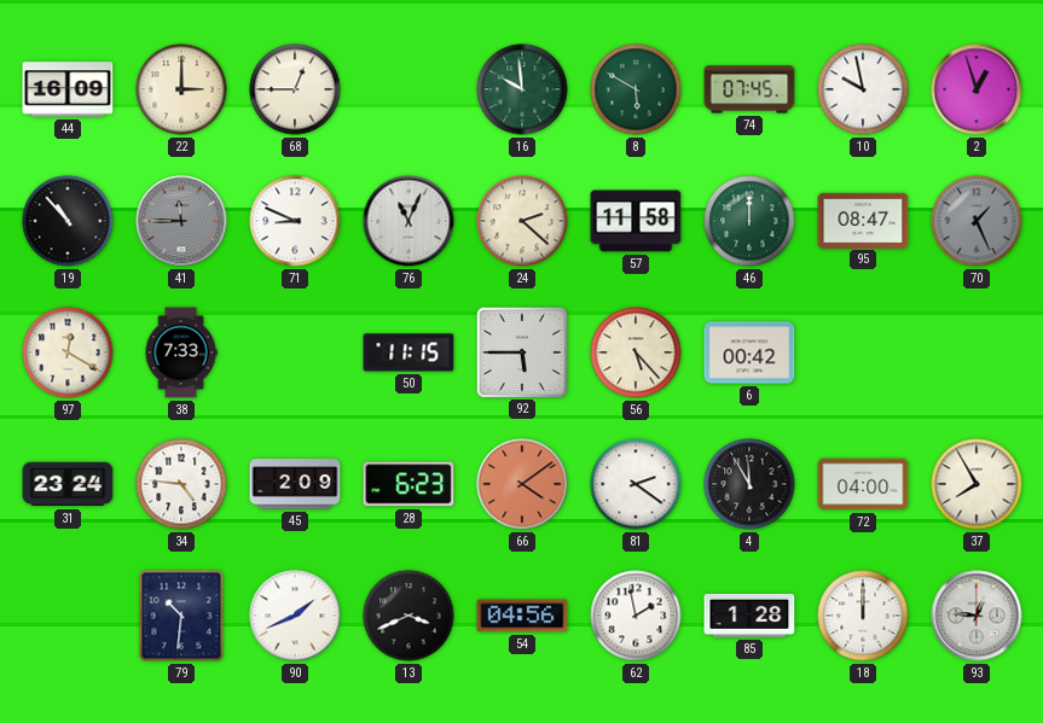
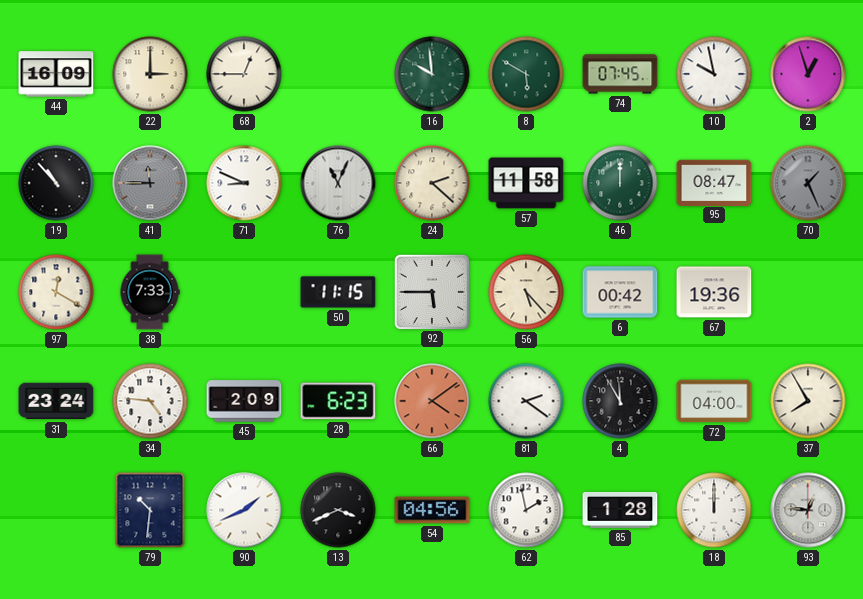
67: none -> 19:36
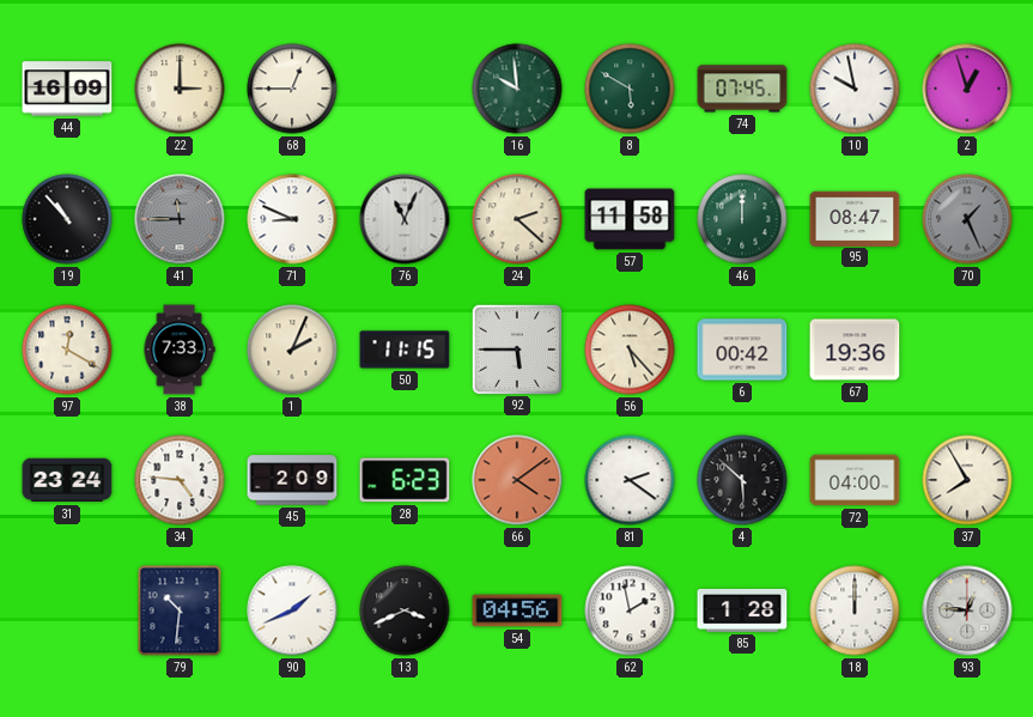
1: none -> 2:04
4: 11:55 -> 5:52
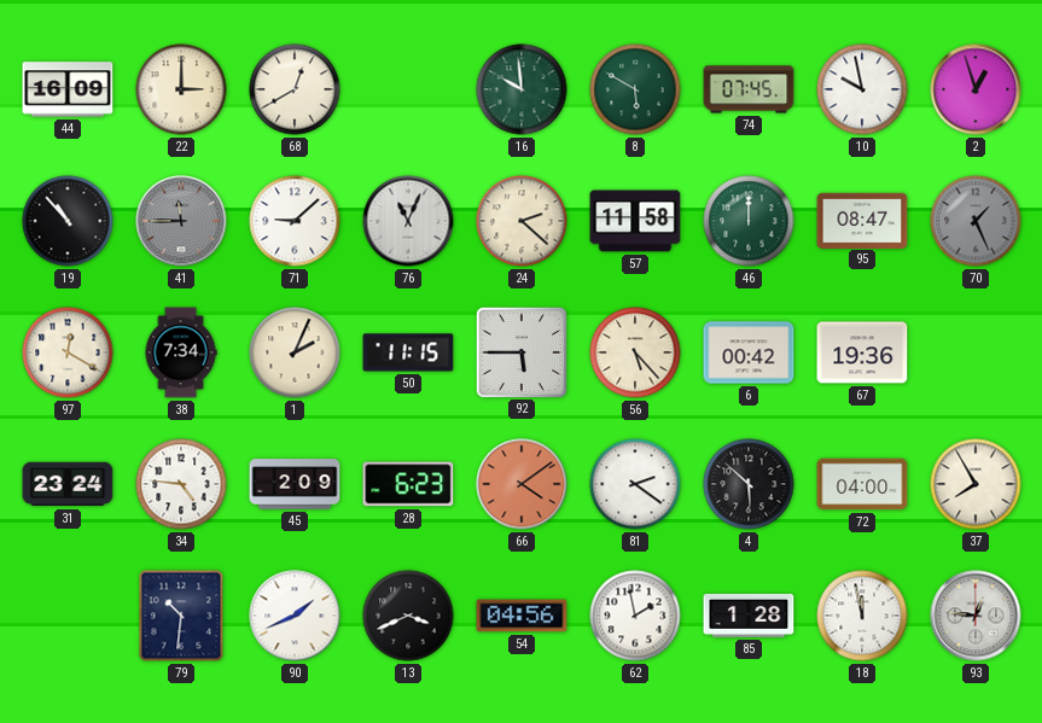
68: 12:45 -> 12:40
71: 8:49 -> 9:08
38: 7:33 -> 7:34
18: 12:00 -> 11:58
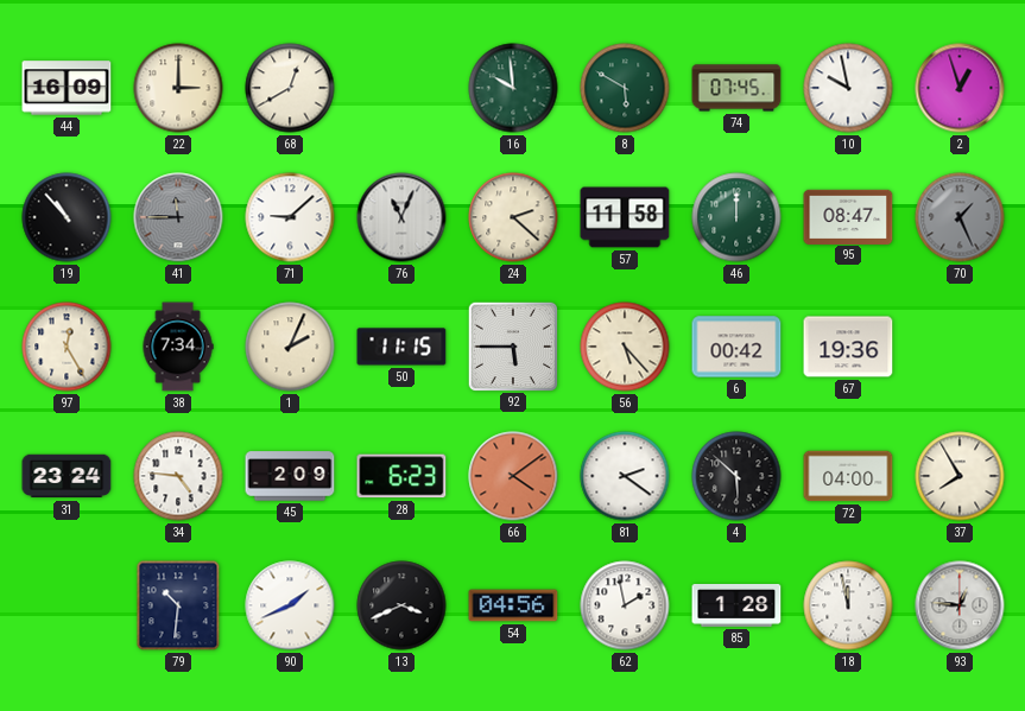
97: 12:20 -> 12:25
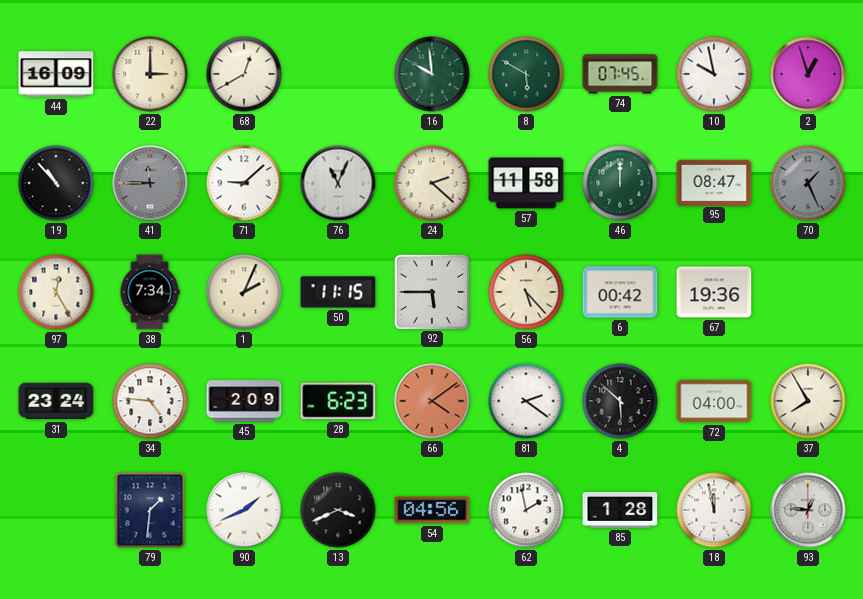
79: 10:31 -> 1:31
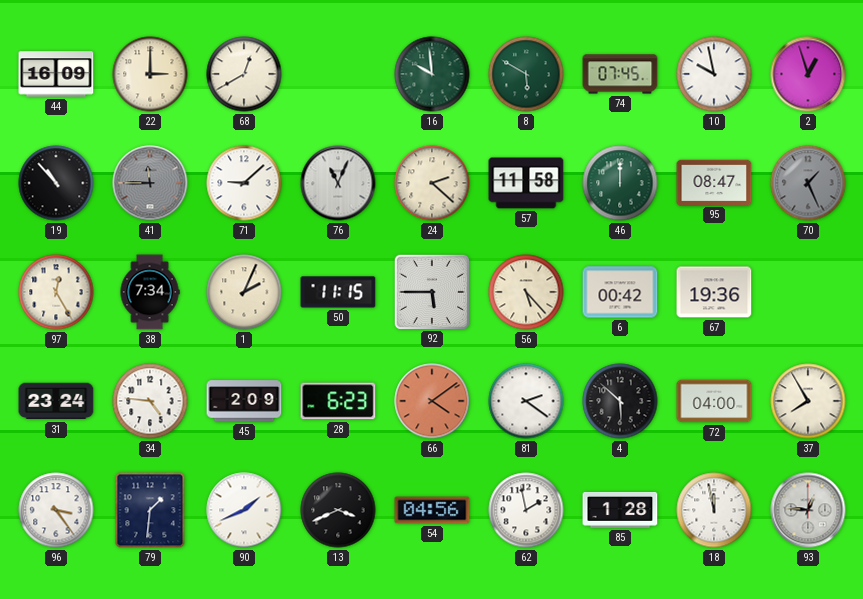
96: none -> 3:24
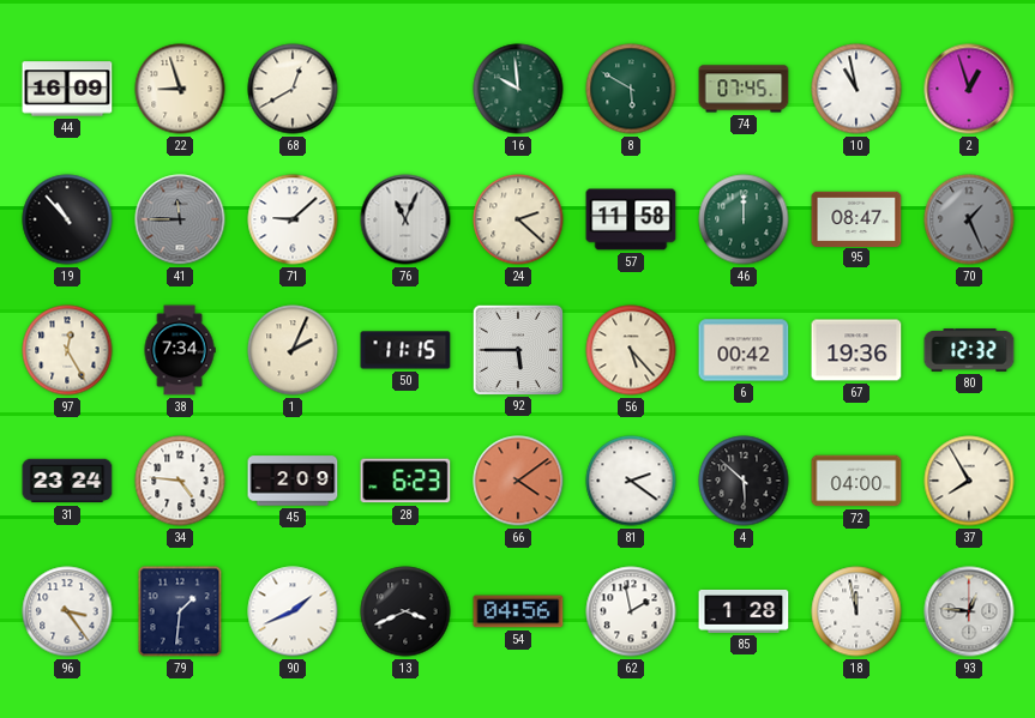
22: 3:00 -> 8:57
10: 9:58 -> 10:58
80: none -> 12:32
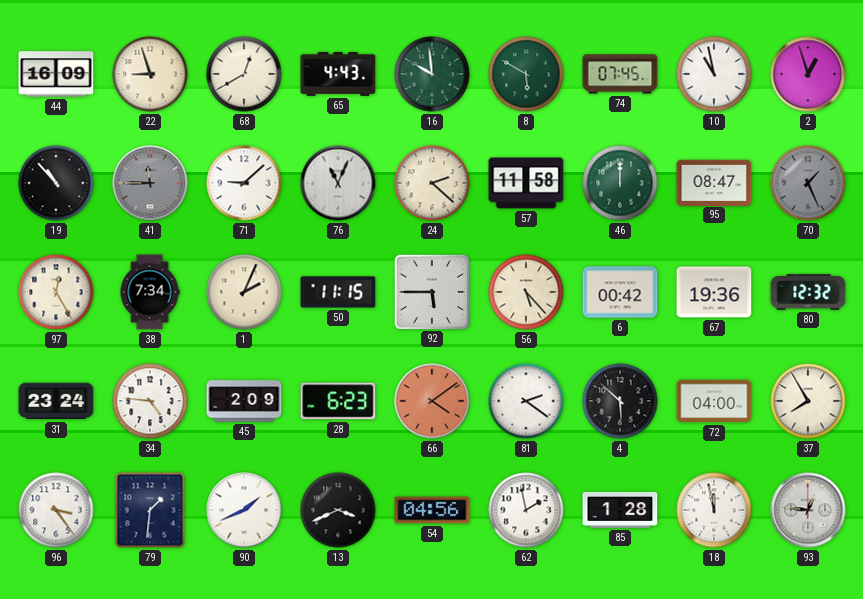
65: none -> 4:43
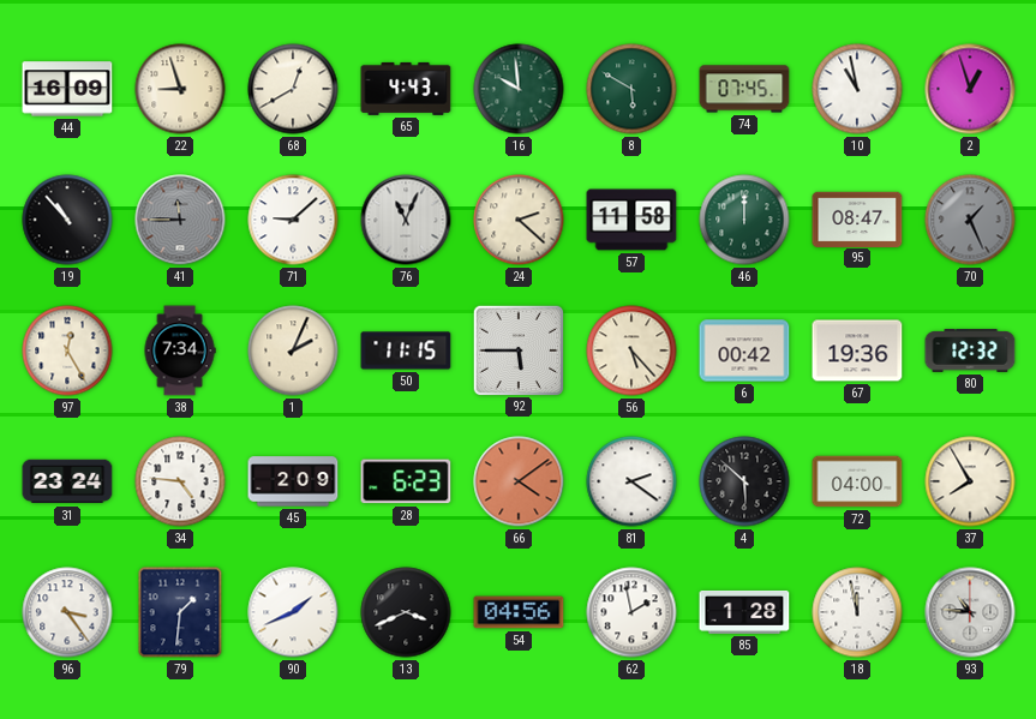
93: 12:46 -> 10:46
